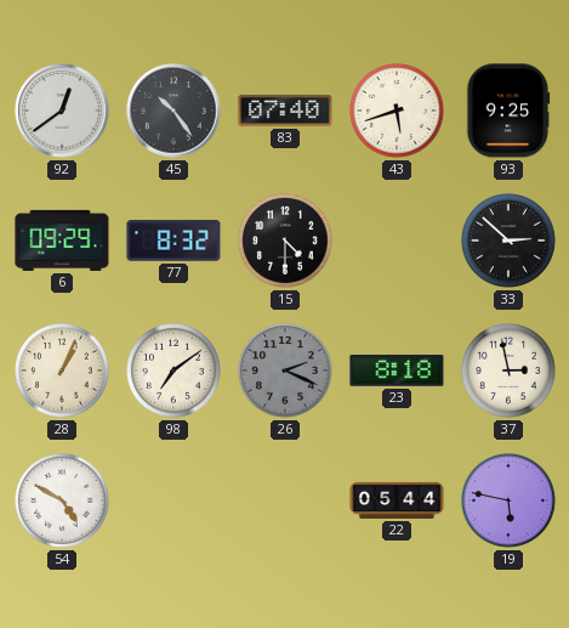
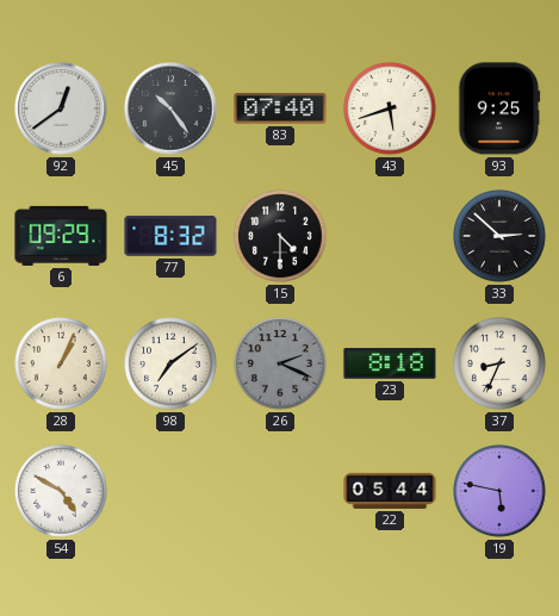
37: 2:58 -> 8:34
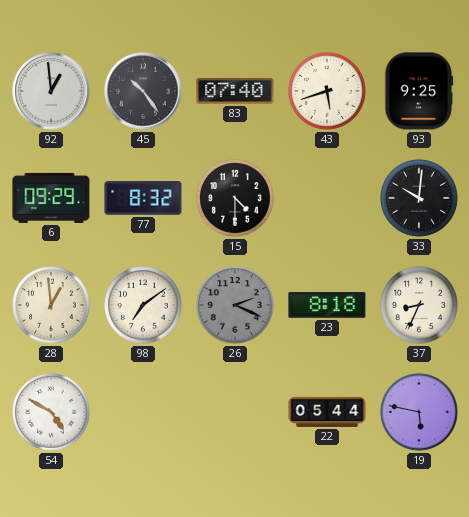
92: 12:39 -> 12:59
33: 2:52 -> 10:01
28: 1:04 -> 12:59
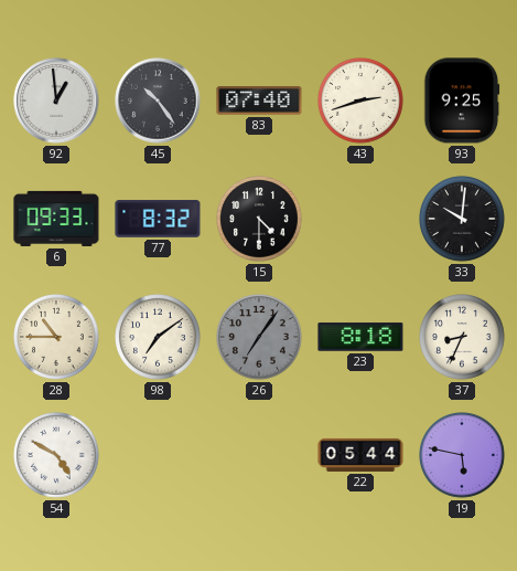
43: 5:42 -> 2:42
6: 09:29 -> 09:33
28: 12:59 -> 10:45
26: 2:19 -> 7:06
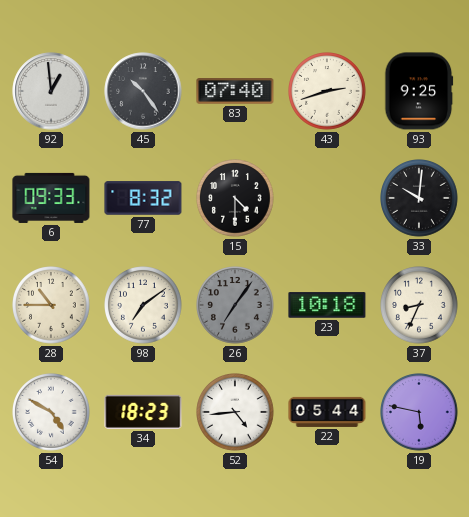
23: 8:18 -> 10:18
34: none -> 18:23
52: none -> 4:44
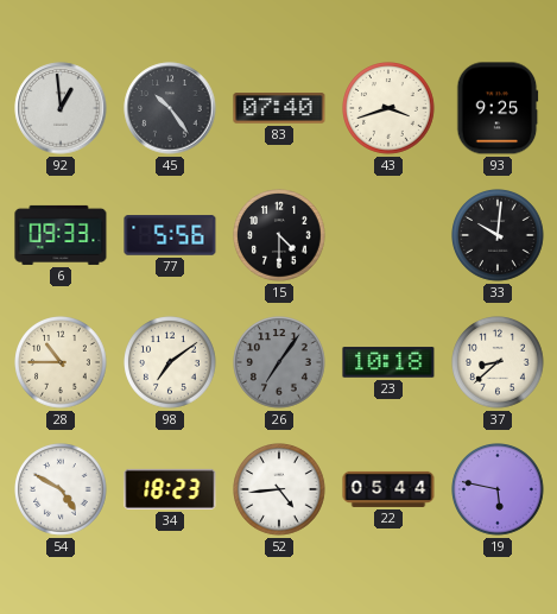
43: 2:42 -> 3:42
77: 8:32 -> 5:56
37: 8:34 -> 8:38
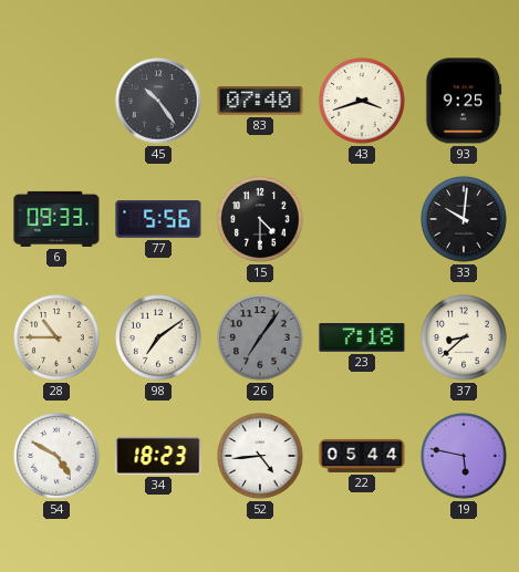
92: 12:59 -> none
23: 10:18 -> 7:18
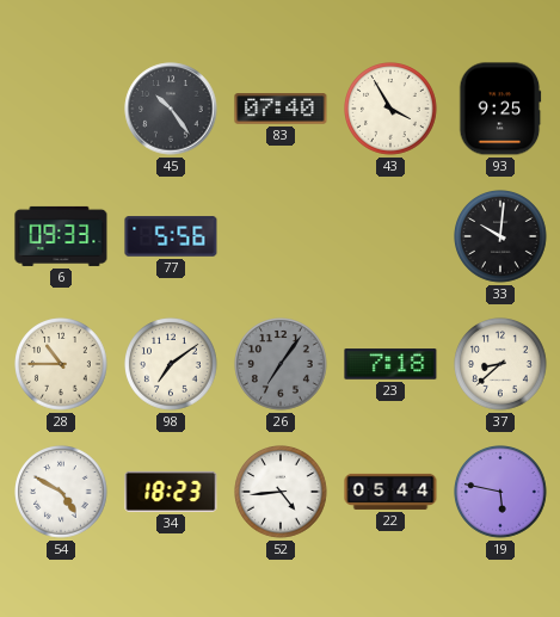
43: 3:42 -> 3:55
15: 4:30 -> none
